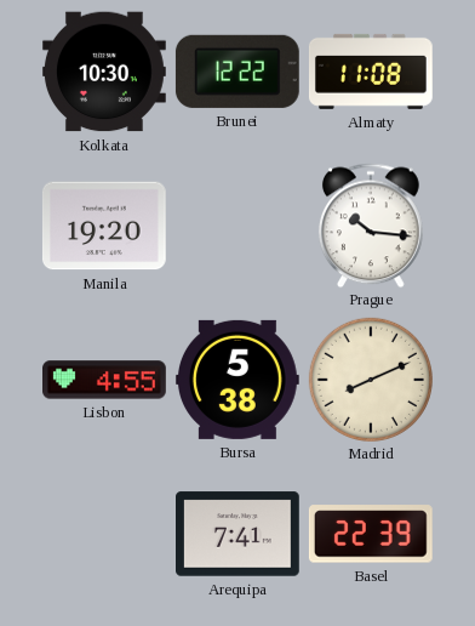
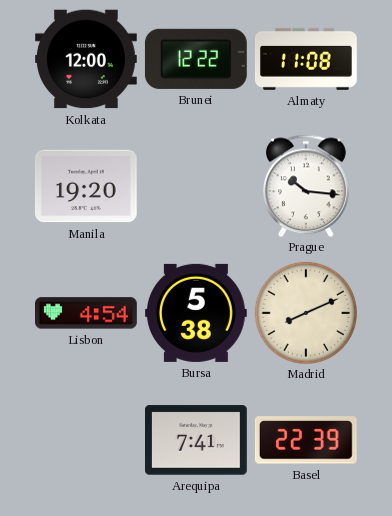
Kolkata: 10:30 -> 12:00
Lisbon: 4:55 -> 4:54
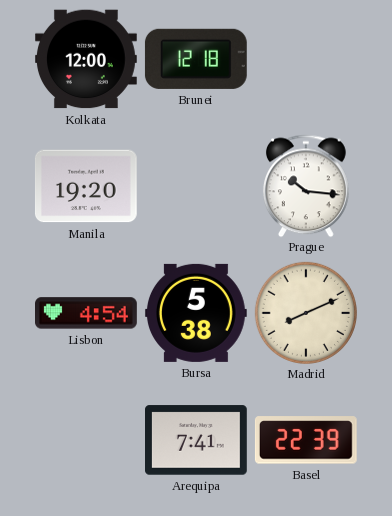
Brunei: 12:22 -> 12:18
Almaty: 11:08 -> none
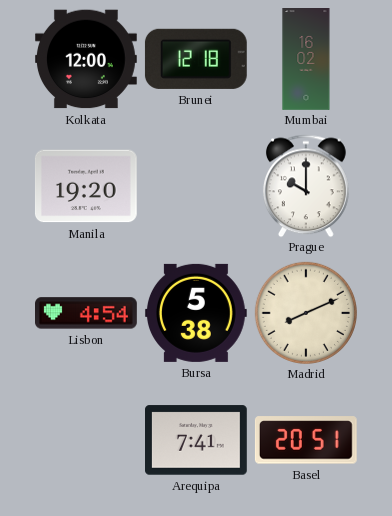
Mumbai: none -> 16:02
Prague: 10:16 -> 10:00
Basel: 22:39 -> 20:51
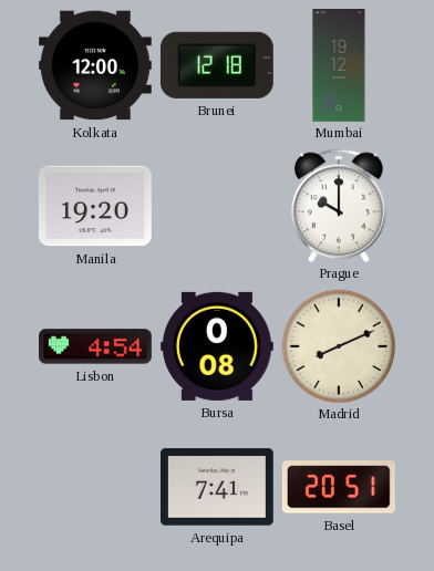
Mumbai: 16:02 -> 19:12
Bursa: 5:38 -> 0:08
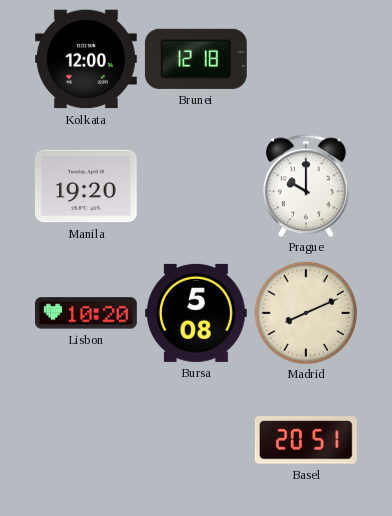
Mumbai: 19:12 -> none
Lisbon: 4:54 -> 10:20
Bursa: 0:08 -> 5:08
Arequipa: 7:41 -> none
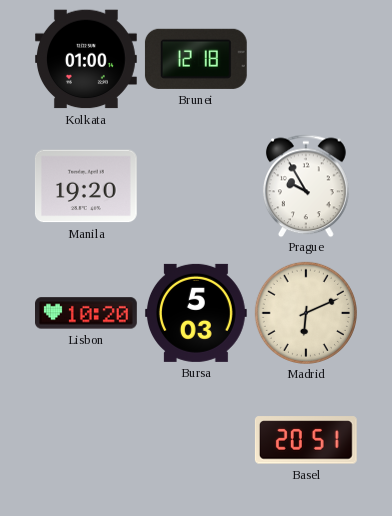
Kolkata: 12:00 -> 01:00
Prague: 10:00 -> 9:55
Bursa: 5:08 -> 5:03
Madrid: 8:11 -> 6:11
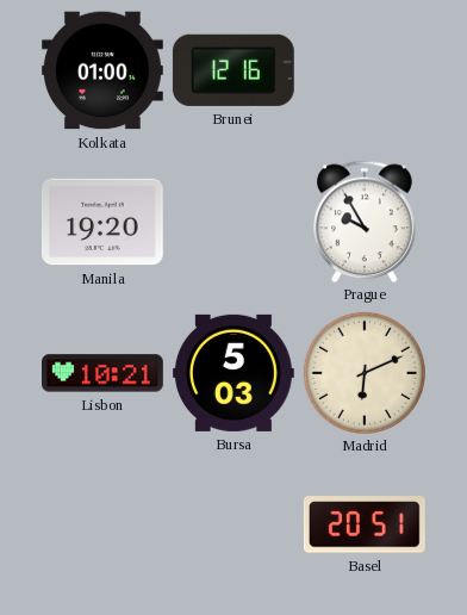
Brunei: 12:18 -> 12:16
Lisbon: 10:20 -> 10:21
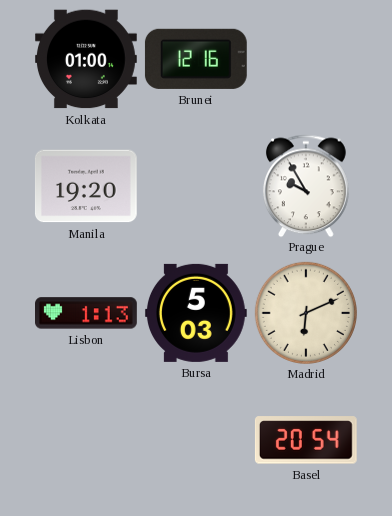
Lisbon: 10:21 -> 1:13
Basel: 20:51 -> 20:54
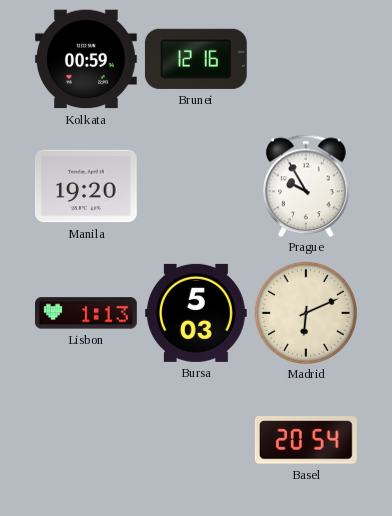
Kolkata: 01:00 -> 00:59
